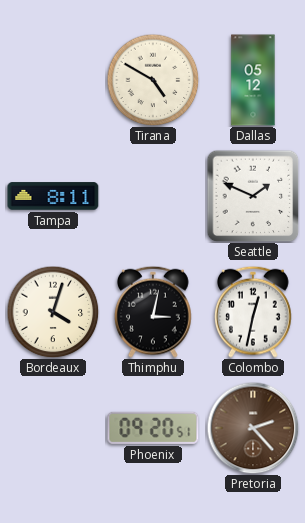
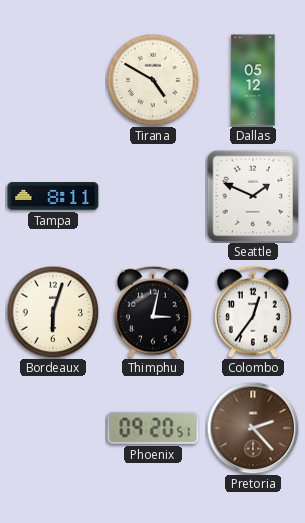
Bordeaux: 4:03 -> 6:03
Colombo: 12:32 -> 12:36
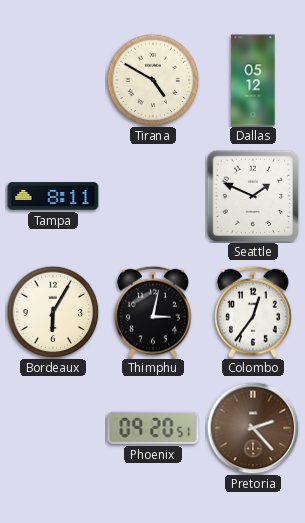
Bordeaux: 6:03 -> 6:05
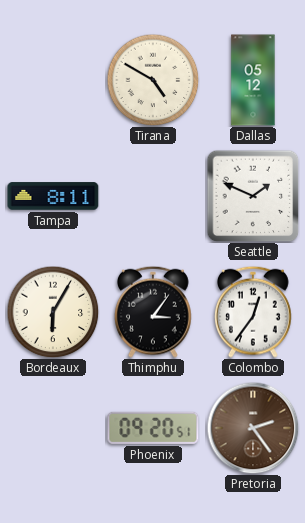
Thimphu: 3:02 -> 3:06
Pretoria: 2:23 -> 2:24
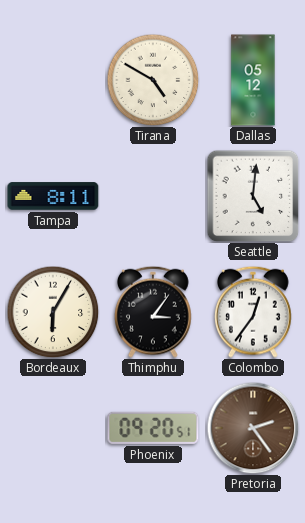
Seattle: 1:49 -> 5:01
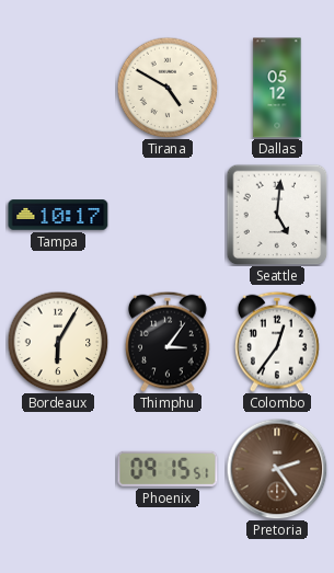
Tampa: 8:11 -> 10:17
Phoenix: 09:20 -> 09:15
